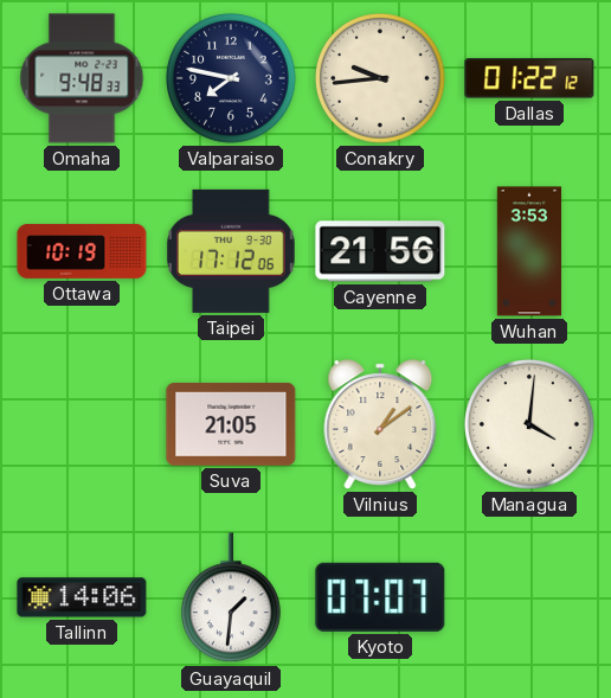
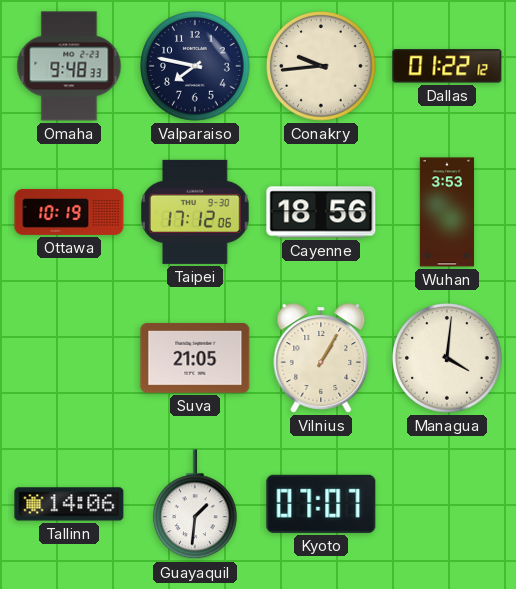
Cayenne: 21:56 -> 18:56
Vilnius: 1:09 -> 1:05
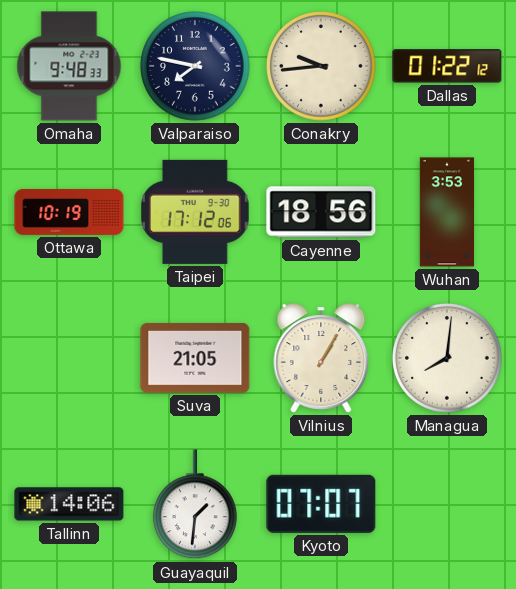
Managua: 4:01 -> 8:01
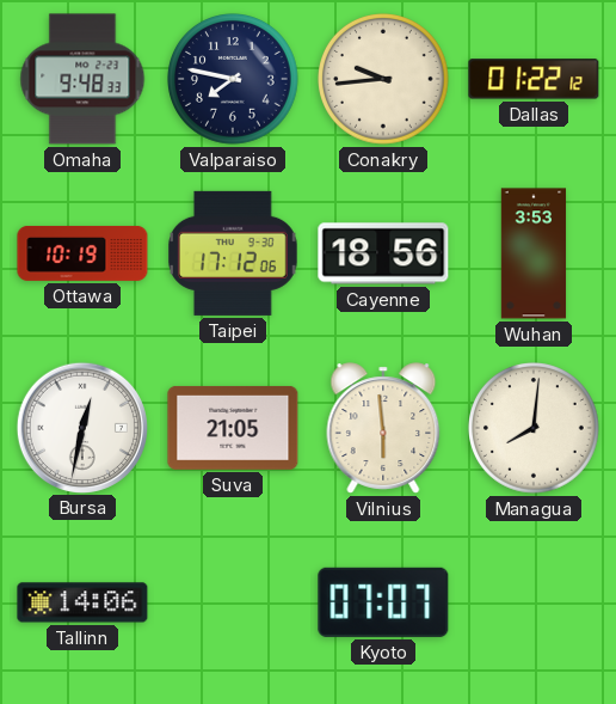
Bursa: none -> 12:32
Vilnius: 1:05 -> 5:59
Guayaquil: 1:31 -> none
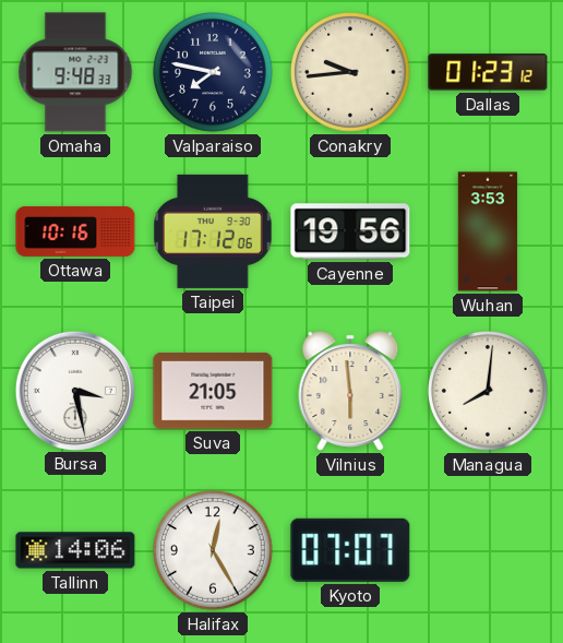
Dallas: 01:22 -> 01:23
Ottawa: 10:19 -> 10:16
Cayenne: 18:56 -> 19:56
Bursa: 12:32 -> 3:28
Halifax: none -> 12:25
